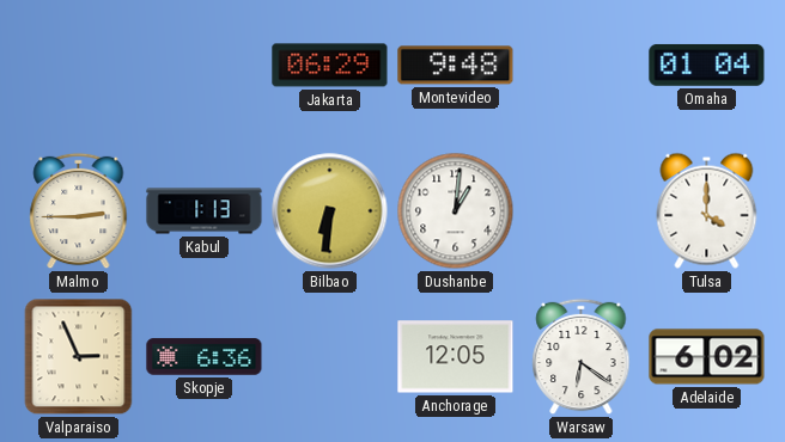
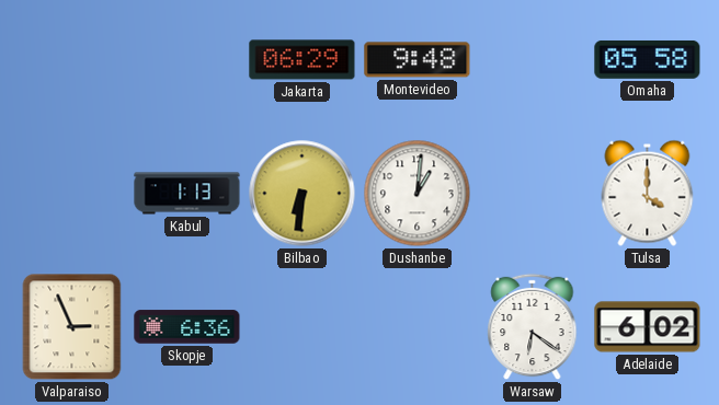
Omaha: 01:04 -> 05:58
Malmo: 2:45 -> none
Anchorage: 12:05 -> none
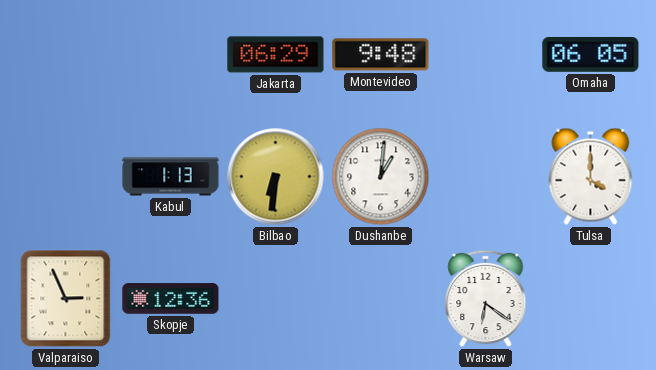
Omaha: 05:58 -> 06:05
Skopje: 6:36 -> 12:36
Adelaide: 6:02 -> none
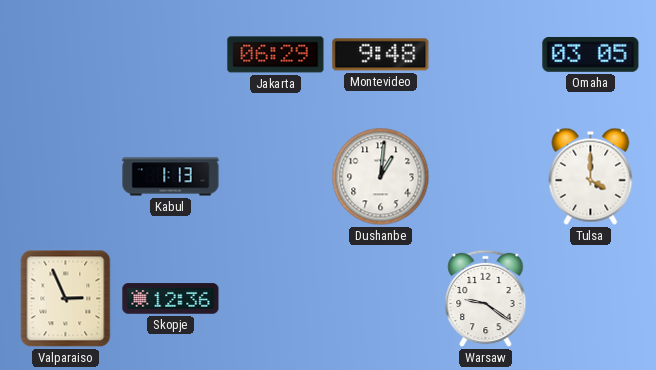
Omaha: 06:05 -> 03:05
Bilbao: 6:31 -> none
Warsaw: 6:21 -> 9:21
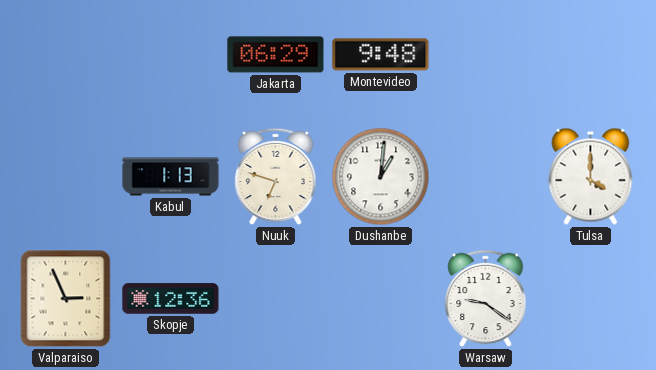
Omaha: 03:05 -> none
Nuuk: none -> 6:48
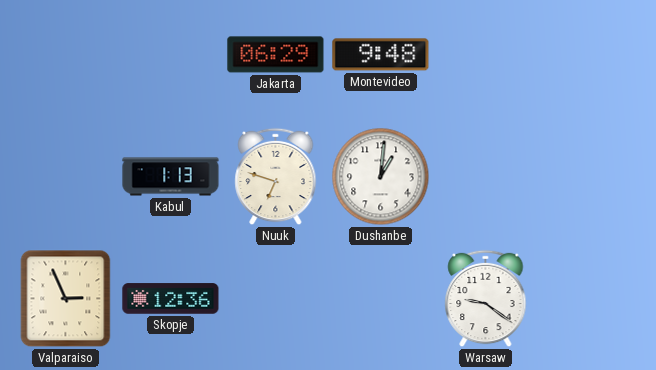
Tulsa: 4:00 -> none
